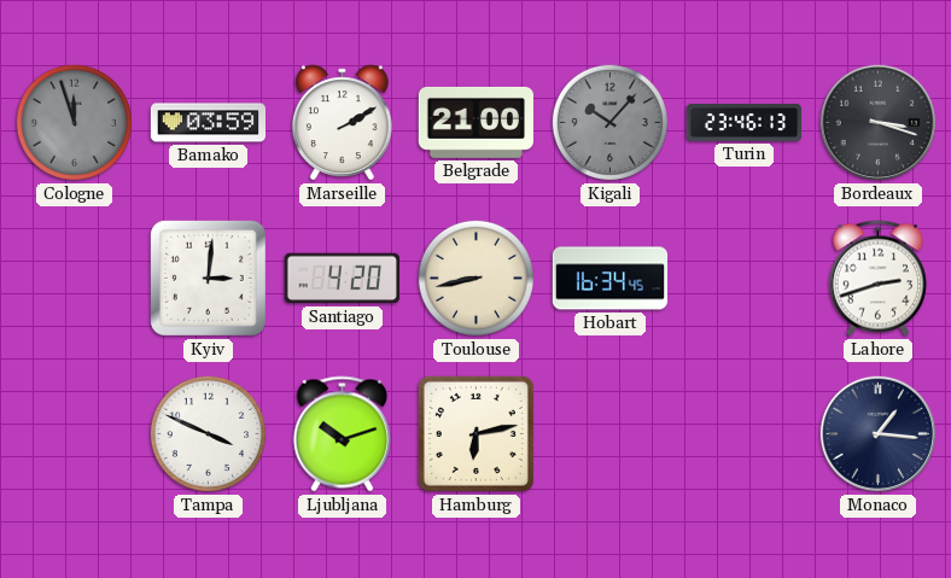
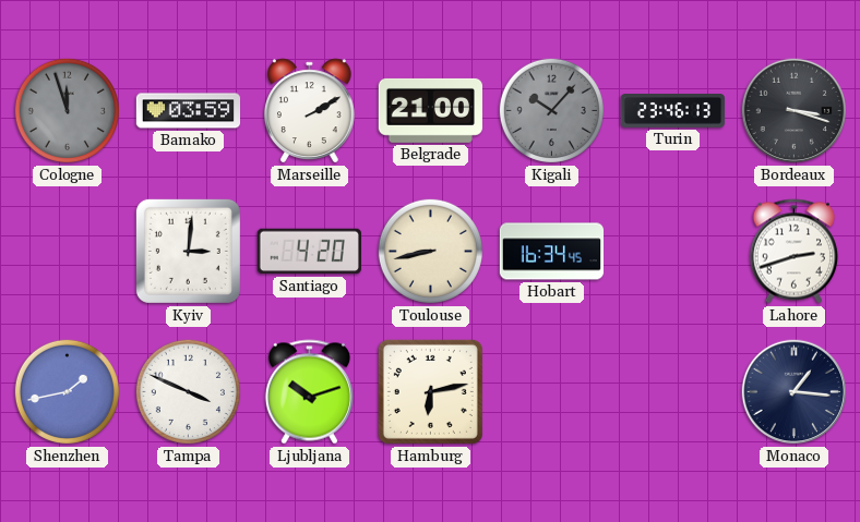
Shenzhen: none -> 1:43
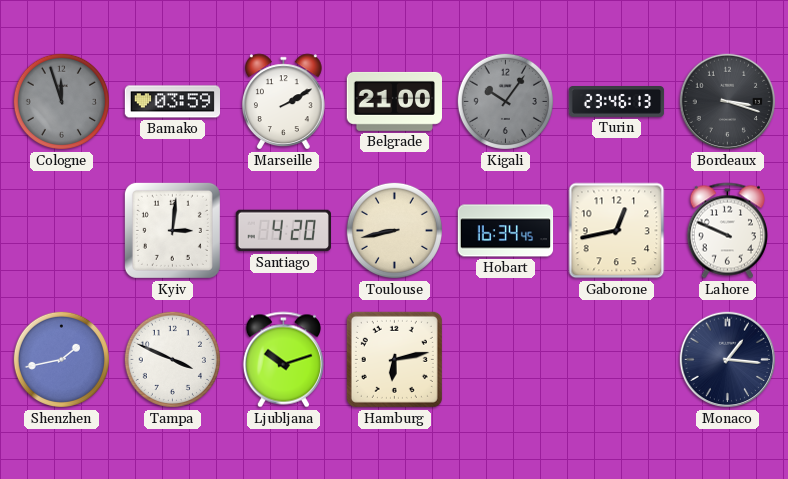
Kigali: 10:07 -> 10:06
Gaborone: none -> 12:43
Lahore: 2:42 -> 9:49
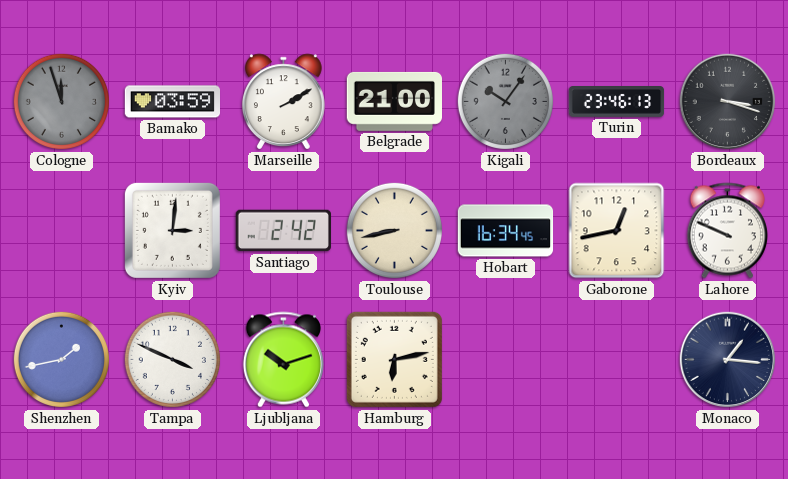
Santiago: 4:20 -> 2:42
